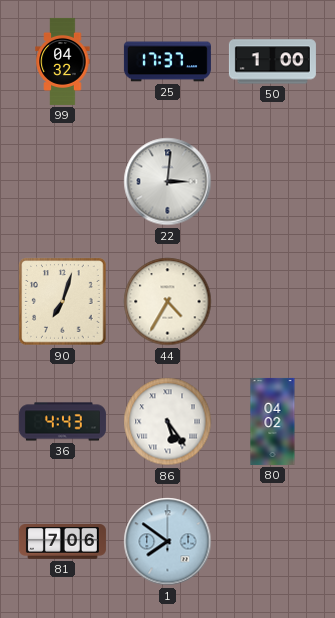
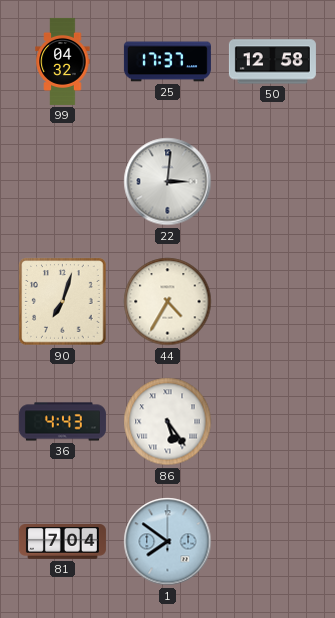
50: 1:00 -> 12:58
80: 04:02 -> none
81: 7:06 -> 7:04
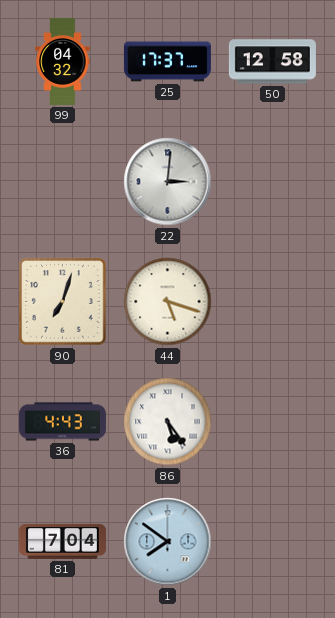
44: 4:35 -> 5:18
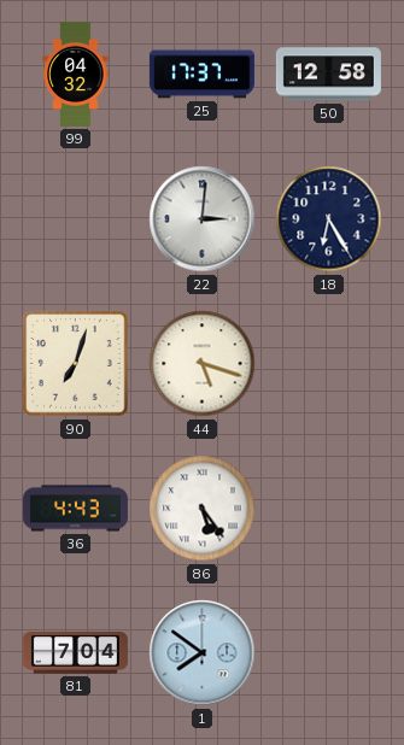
18: none -> 6:25
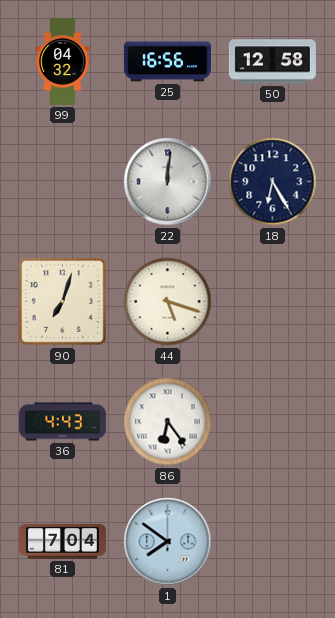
25: 17:37 -> 16:56
22: 3:01 -> 12:01
86: 5:24 -> 6:24
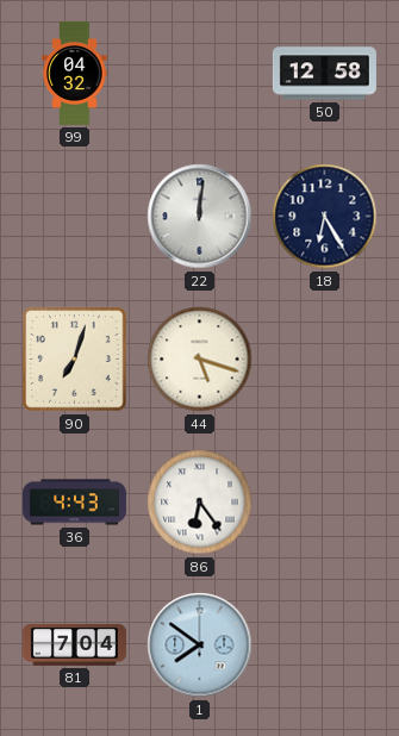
25: 16:56 -> none
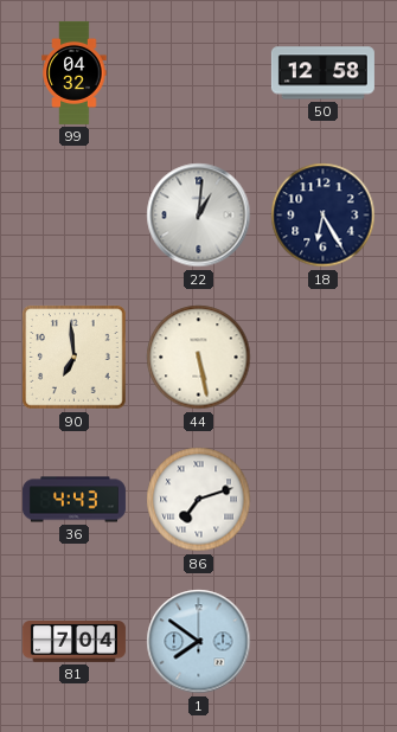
22: 12:01 -> 1:01
90: 7:03 -> 6:59
44: 5:18 -> 5:28
86: 6:24 -> 7:12
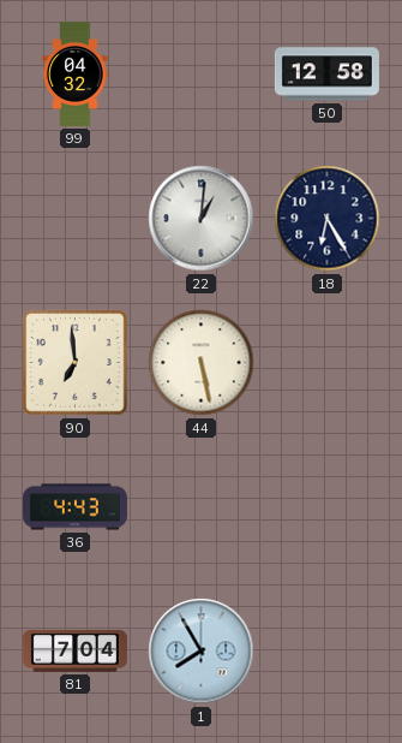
86: 7:12 -> none
1: 7:51 -> 7:55
